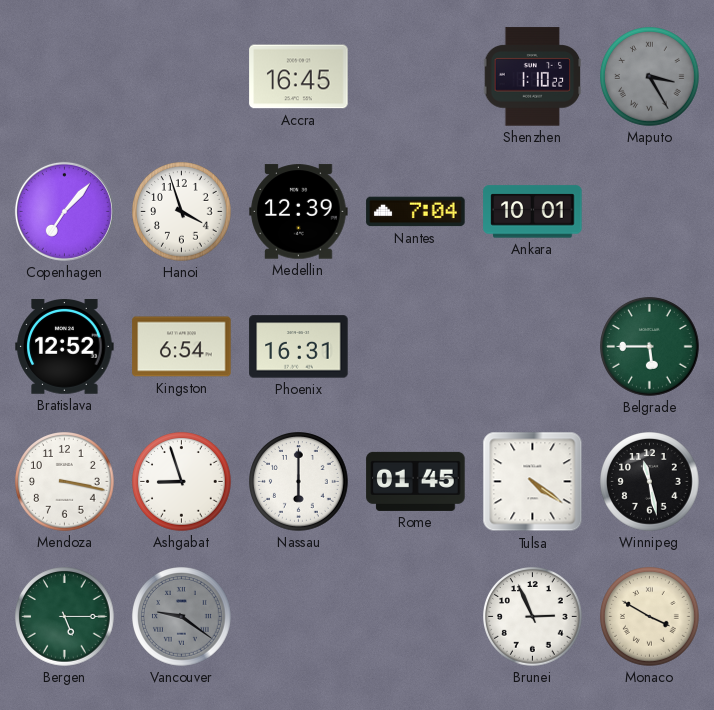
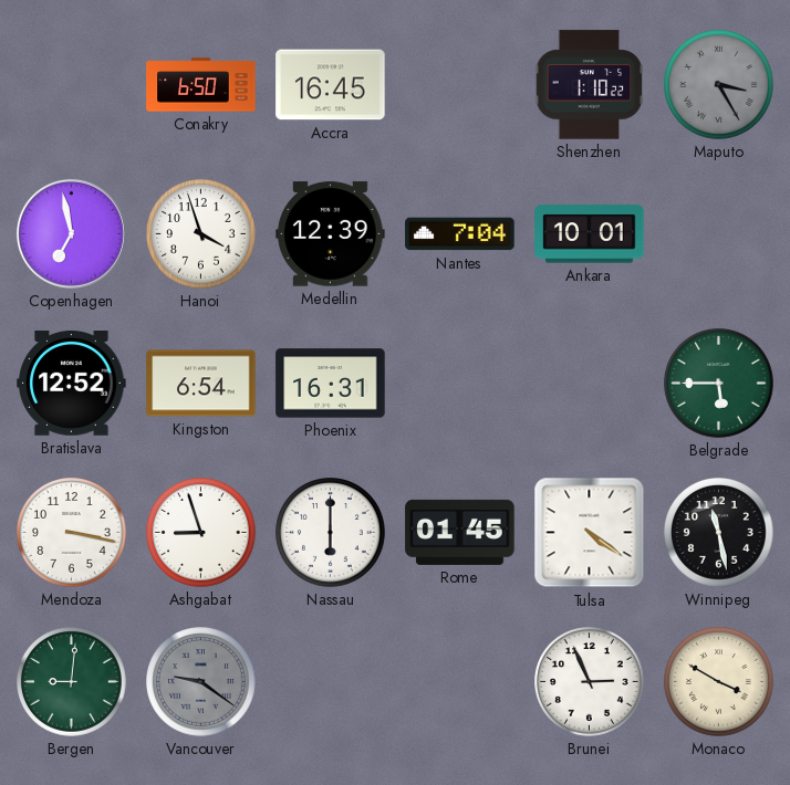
Conakry: none -> 6:50
Copenhagen: 7:07 -> 6:58
Bergen: 5:15 -> 9:01
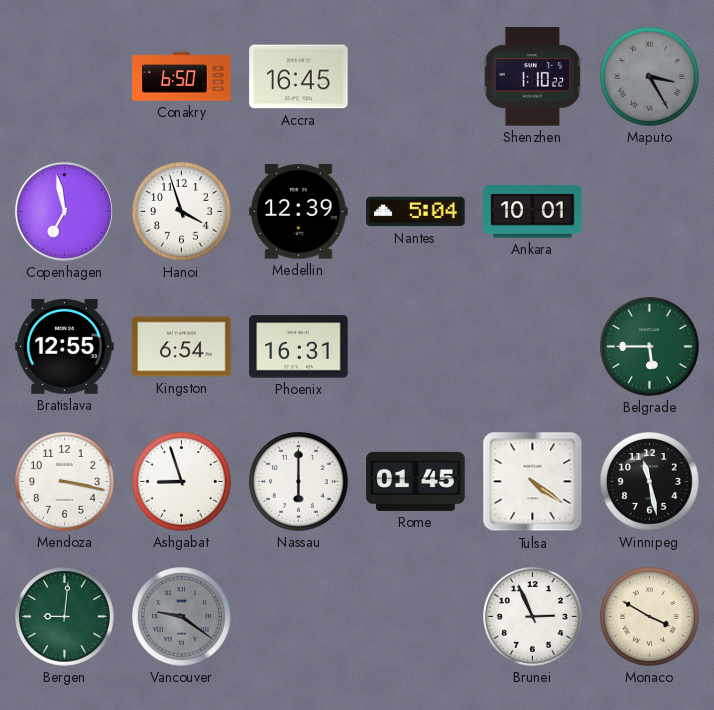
Nantes: 7:04 -> 5:04
Bratislava: 12:52 -> 12:55
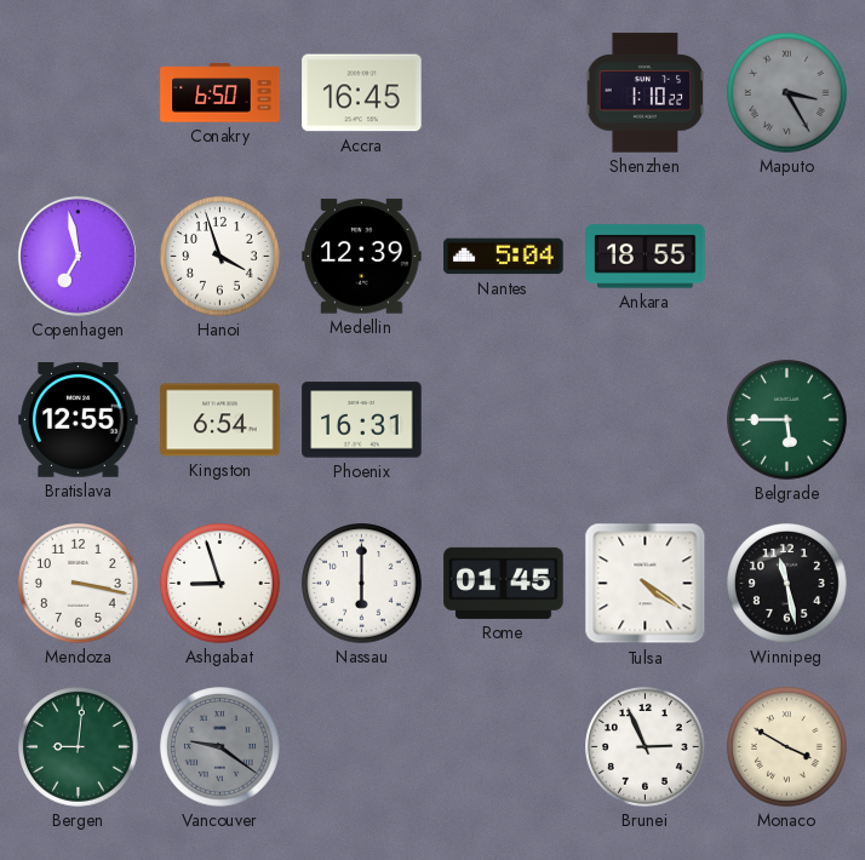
Ankara: 10:01 -> 18:55
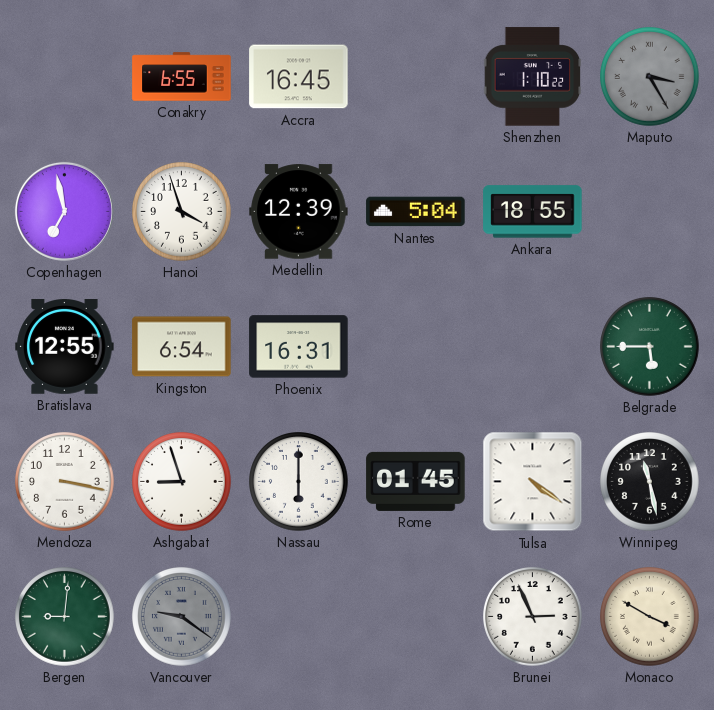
Conakry: 6:50 -> 6:55
